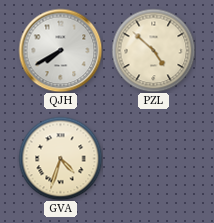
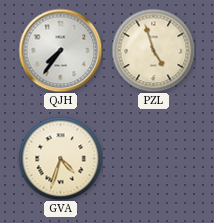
QJH: 7:40 -> 7:36
PZL: 4:52 -> 4:57
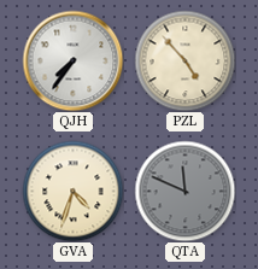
PZL: 4:57 -> 4:53
QTA: none -> 11:49
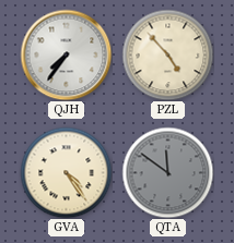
GVA: 4:33 -> 4:24
QTA: 11:49 -> 11:51
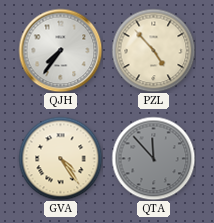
QTA: 11:51 -> 11:53
